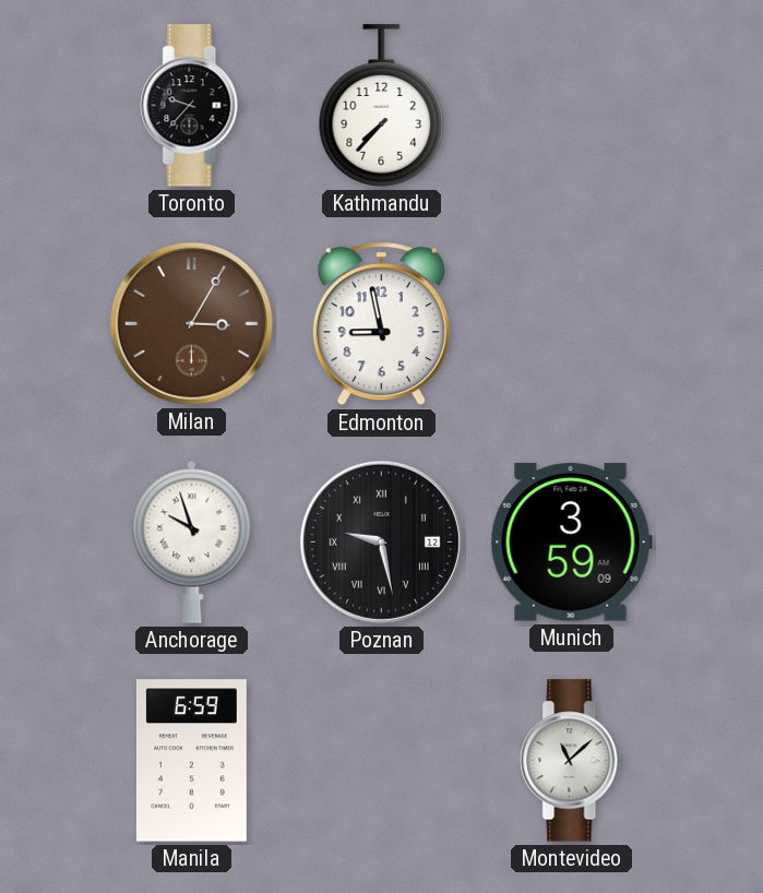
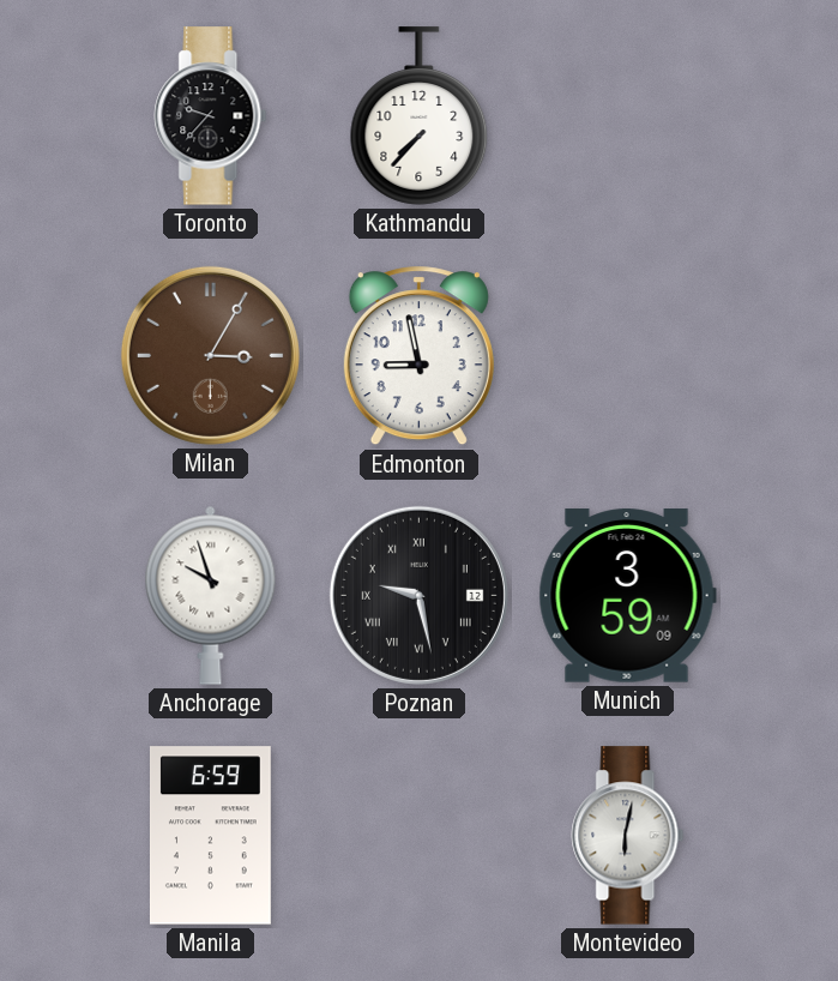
Montevideo: 11:08 -> 6:02
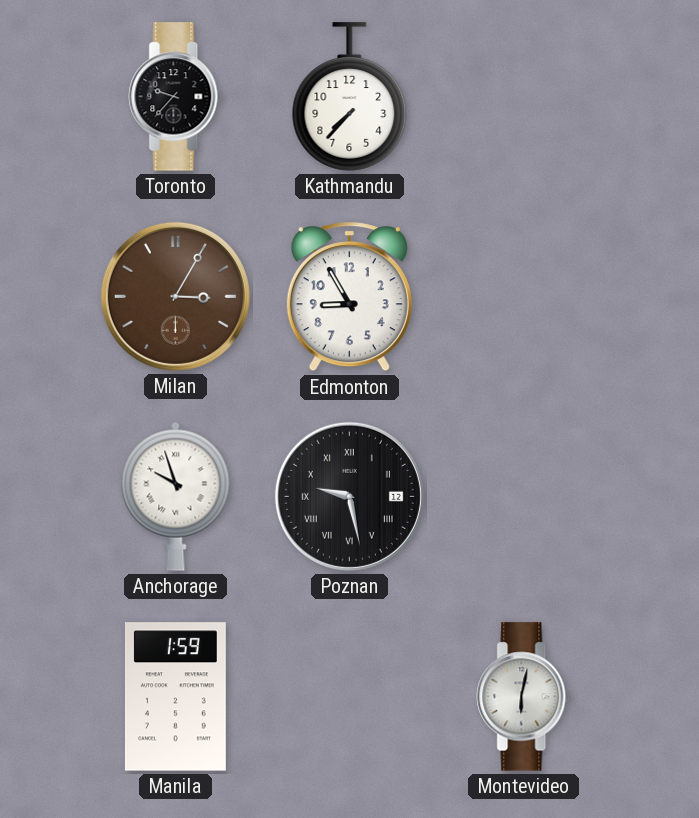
Edmonton: 8:58 -> 8:55
Munich: 3:59 -> none
Manila: 6:59 -> 1:59
